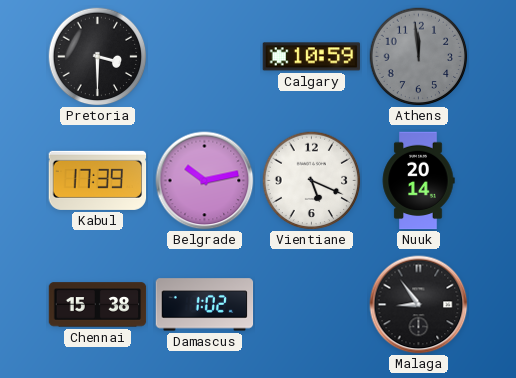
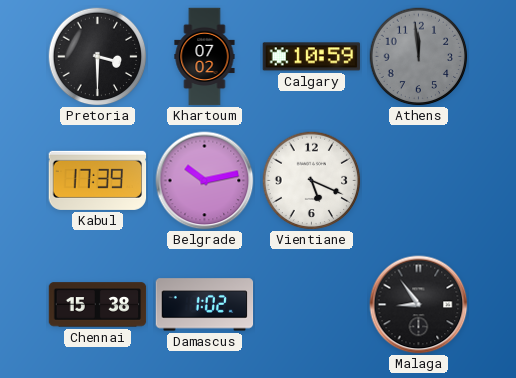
Khartoum: none -> 07:02
Nuuk: 20:14 -> none
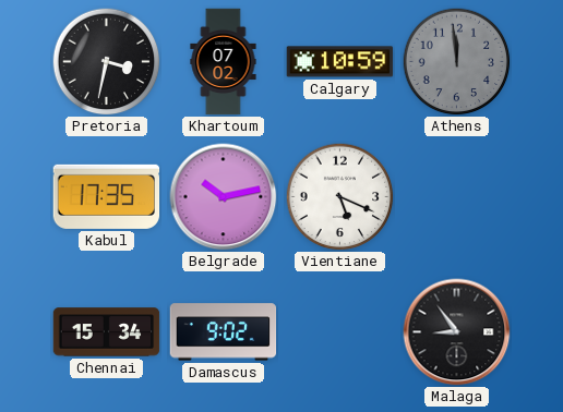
Pretoria: 3:30 -> 3:32
Kabul: 17:39 -> 17:35
Chennai: 15:38 -> 15:34
Damascus: 1:02 -> 9:02
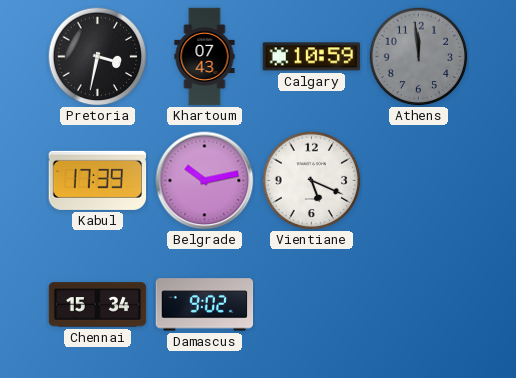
Khartoum: 07:02 -> 07:43
Kabul: 17:35 -> 17:39
Malaga: 8:54 -> none
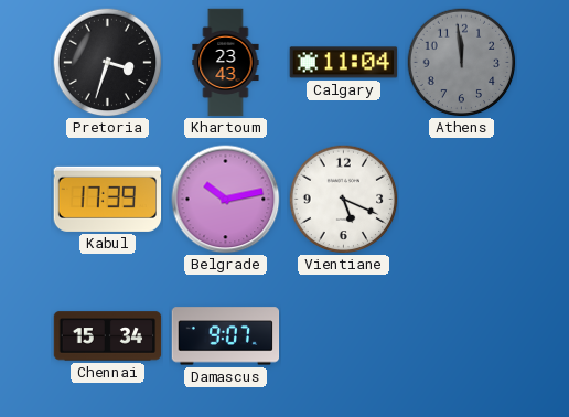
Pretoria: 3:32 -> 3:33
Khartoum: 07:43 -> 23:43
Calgary: 10:59 -> 11:04
Damascus: 9:02 -> 9:07
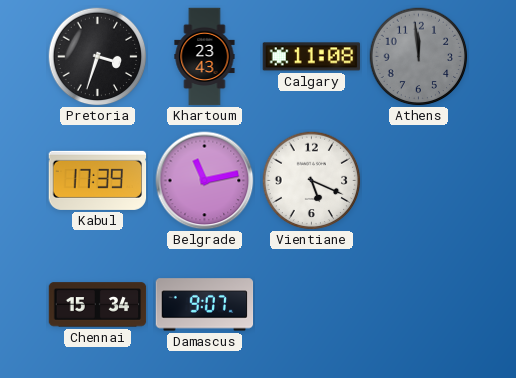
Calgary: 11:04 -> 11:08
Belgrade: 10:13 -> 11:13
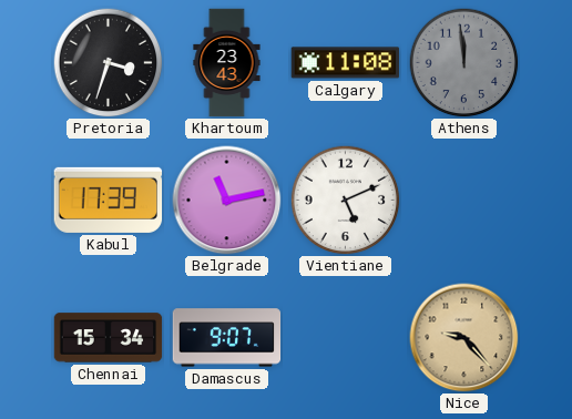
Vientiane: 5:19 -> 5:11
Nice: none -> 9:23
